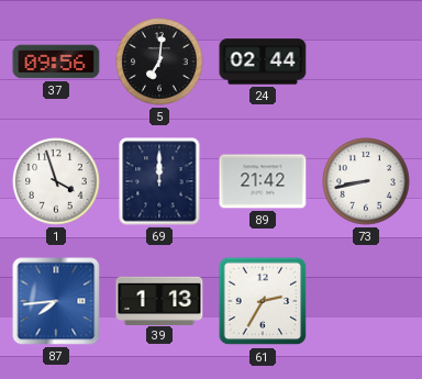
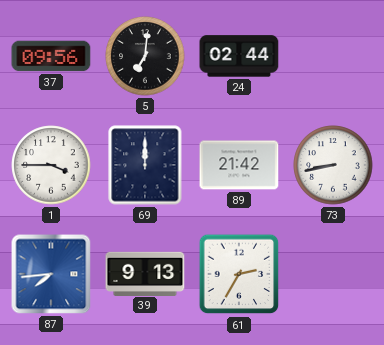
1: 3:57 -> 3:45
39: 1:13 -> 9:13
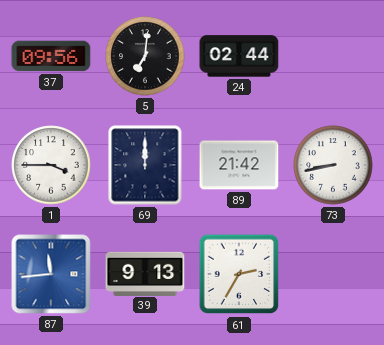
87: 7:44 -> 11:44
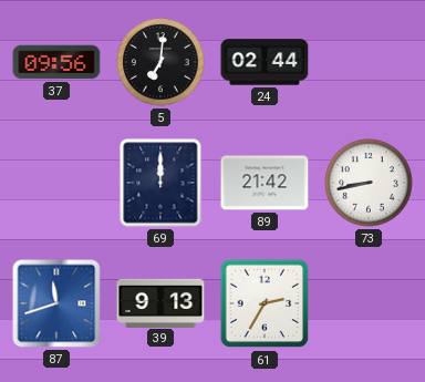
1: 3:45 -> none
87: 11:44 -> 11:42
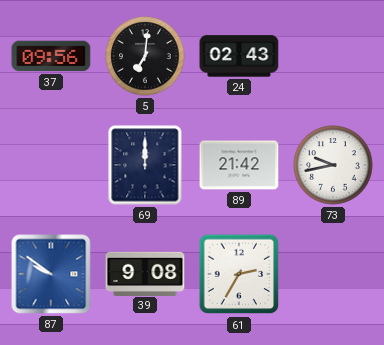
24: 02:44 -> 02:43
73: 8:43 -> 9:43
87: 11:42 -> 9:51
39: 9:13 -> 9:08
